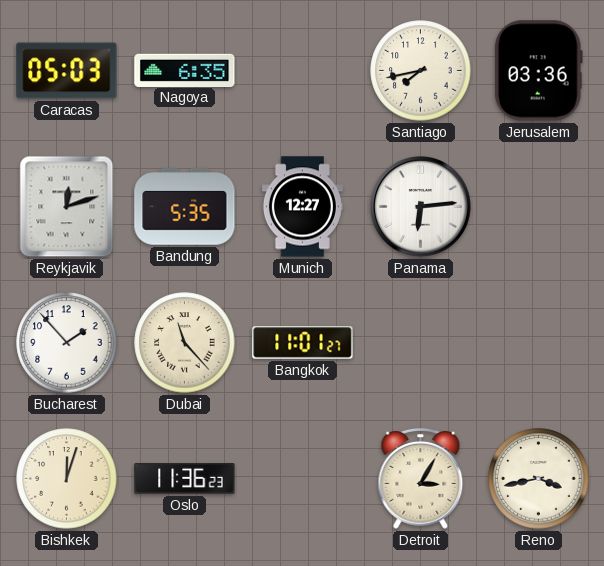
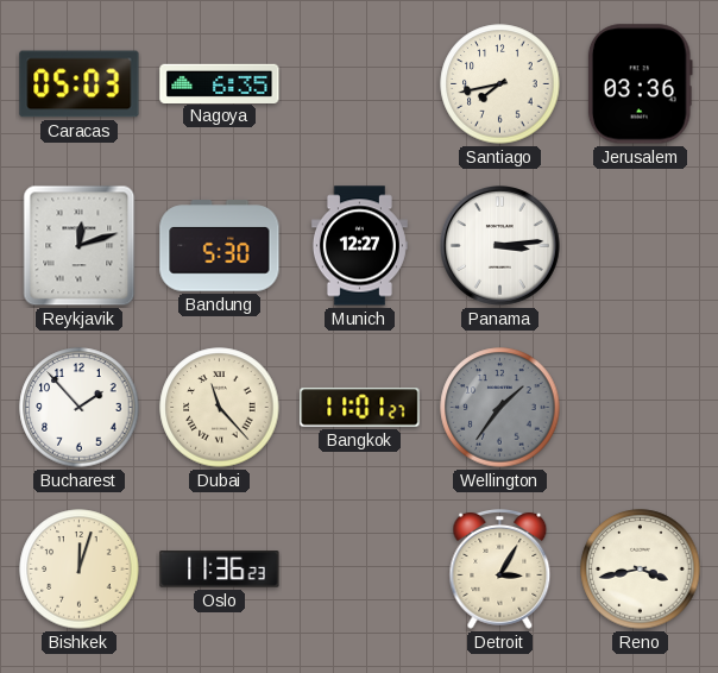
Bandung: 5:35 -> 5:30
Panama: 6:14 -> 3:14
Wellington: none -> 1:36
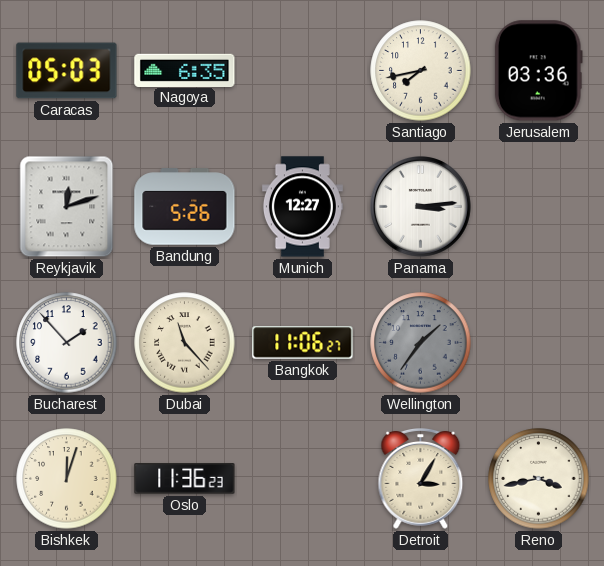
Bandung: 5:30 -> 5:26
Bangkok: 11:01 -> 11:06
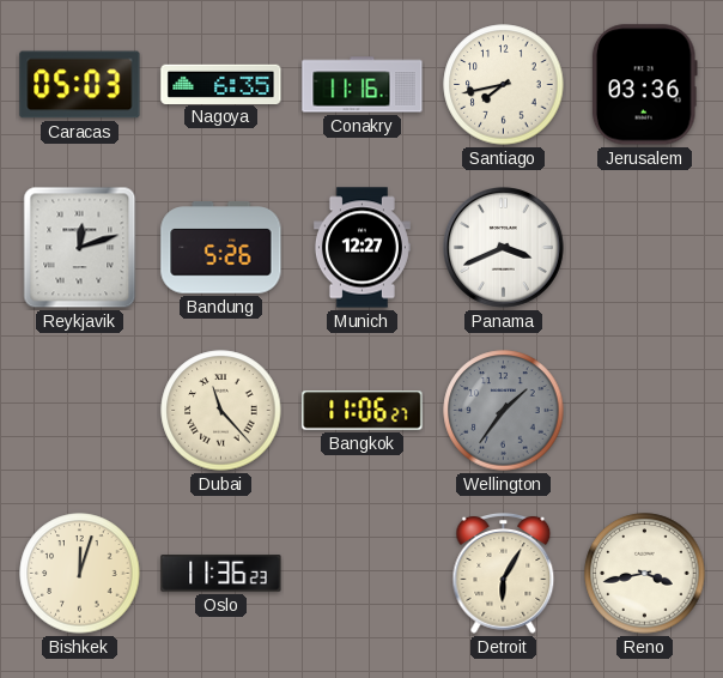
Conakry: none -> 11:16
Panama: 3:14 -> 3:41
Bucharest: 1:53 -> none
Detroit: 3:05 -> 6:05
